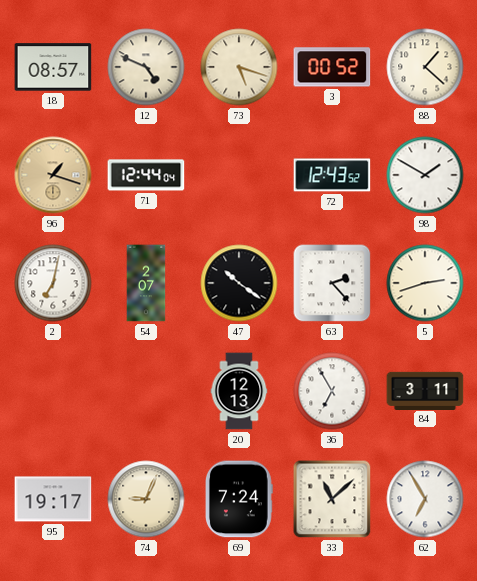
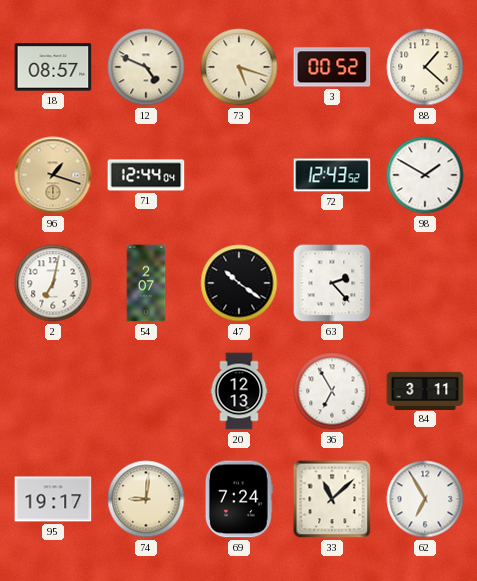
5: 2:42 -> none
74: 9:04 -> 9:01
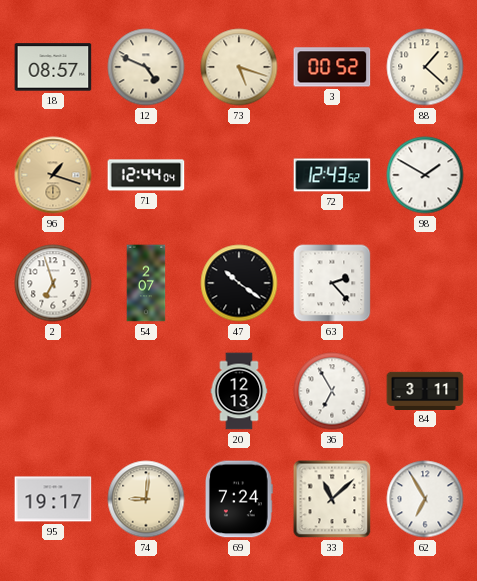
2: 7:02 -> 6:57
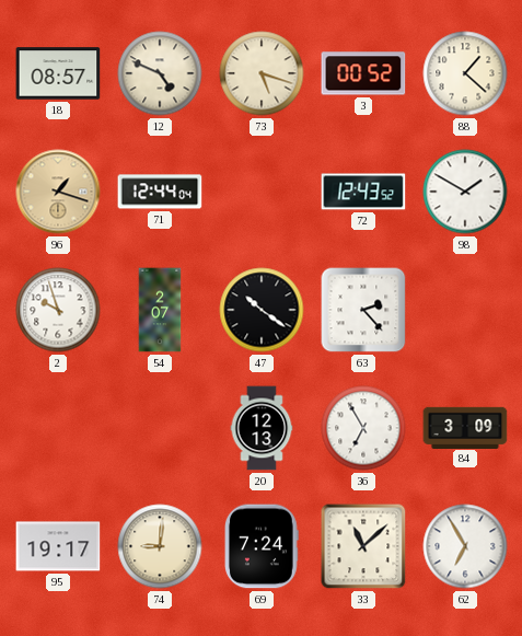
2: 6:57 -> 9:57
84: 3:11 -> 3:09
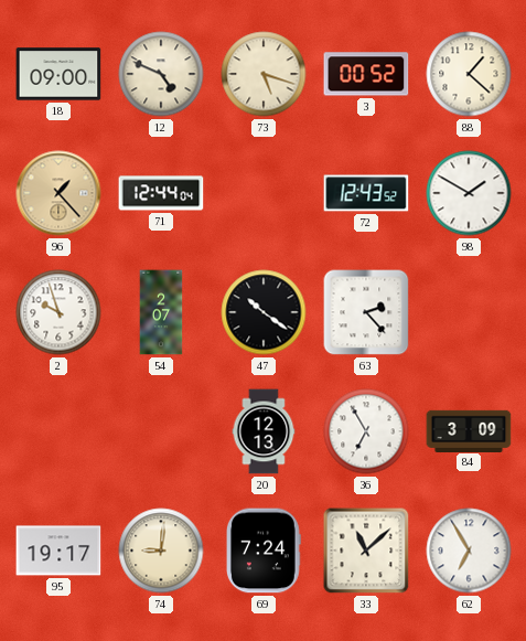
18: 08:57 -> 09:00
96: 1:18 -> 1:23
